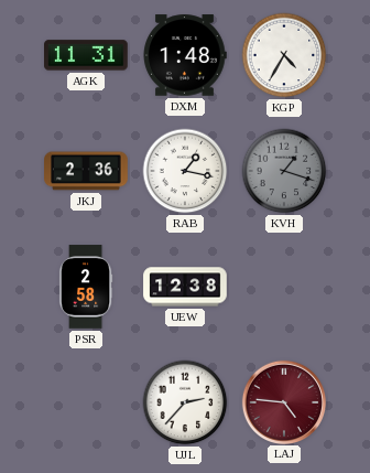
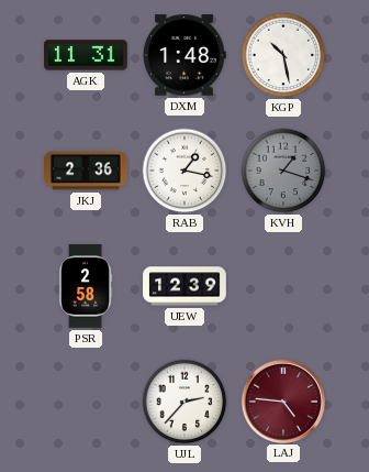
KGP: 4:35 -> 10:28
UEW: 12:38 -> 12:39
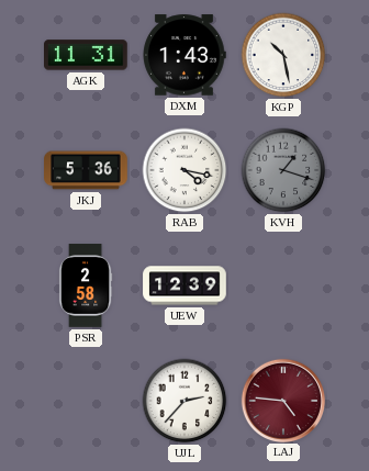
DXM: 1:48 -> 1:43
JKJ: 2:36 -> 5:36
RAB: 1:17 -> 4:17
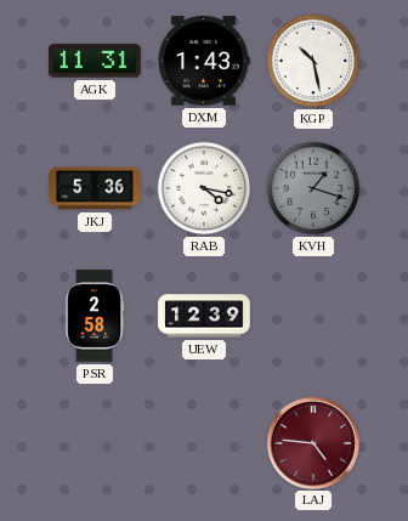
UJL: 2:37 -> none
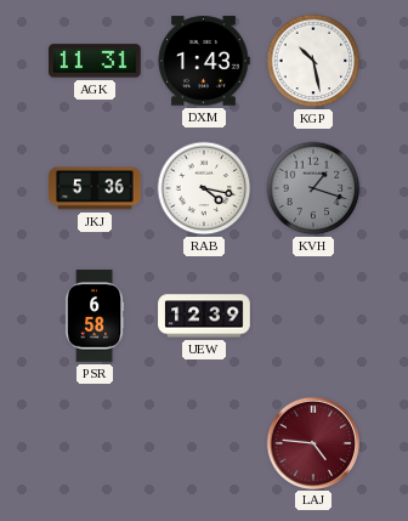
PSR: 2:58 -> 6:58
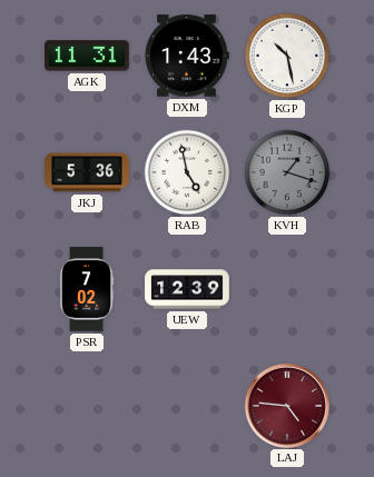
RAB: 4:17 -> 4:58
PSR: 6:58 -> 7:02
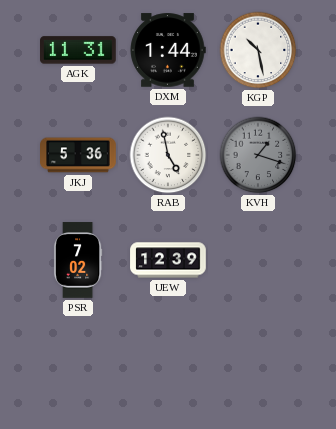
DXM: 1:43 -> 1:44
LAJ: 4:46 -> none
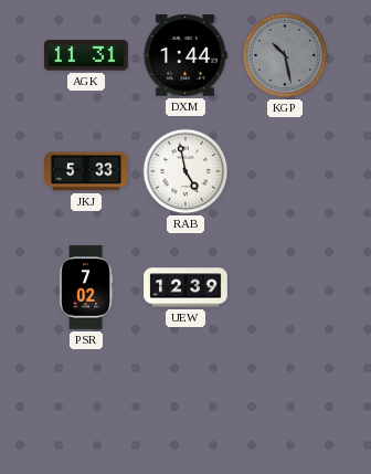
KGP dial: white -> grey
JKJ: 5:36 -> 5:33
KVH: 1:18 -> none
